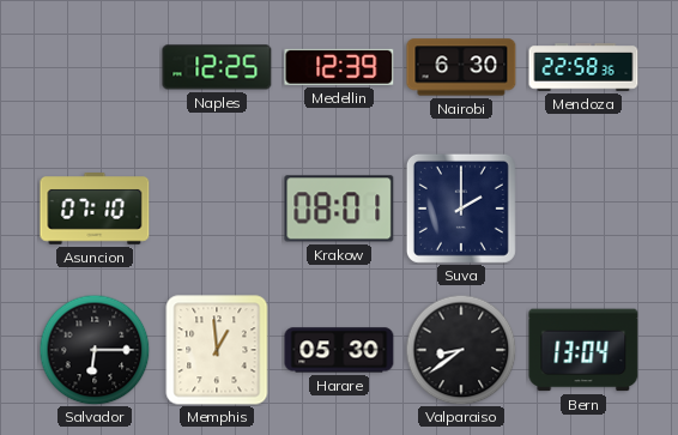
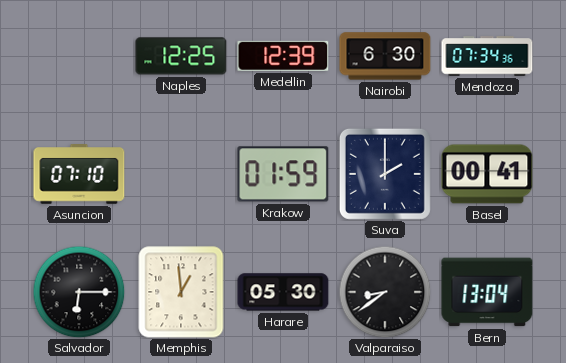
Mendoza: 22:58 -> 07:34
Krakow: 08:01 -> 01:59
Basel: none -> 00:41
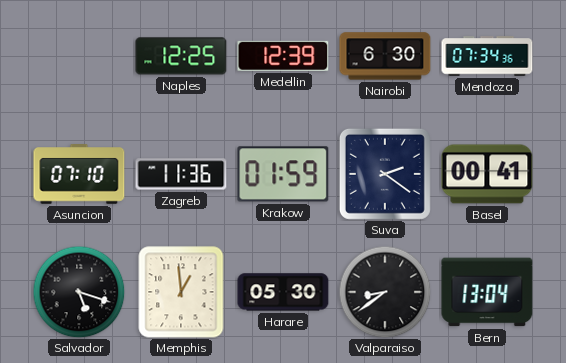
Zagreb: none -> 11:36
Suva: 2:00 -> 2:21
Salvador: 6:15 -> 5:18
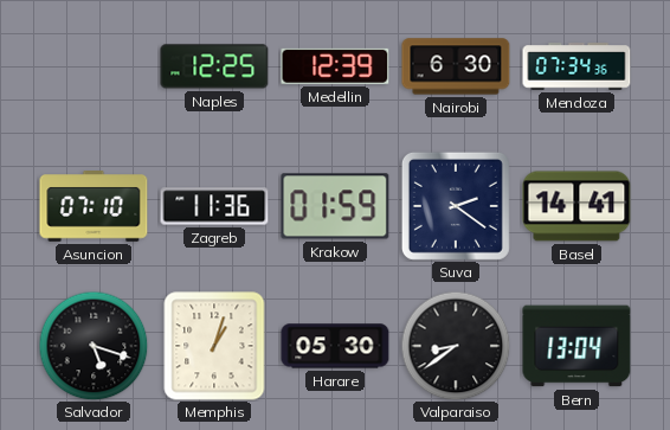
Basel: 00:41 -> 14:41
Memphis: 12:59 -> 1:03
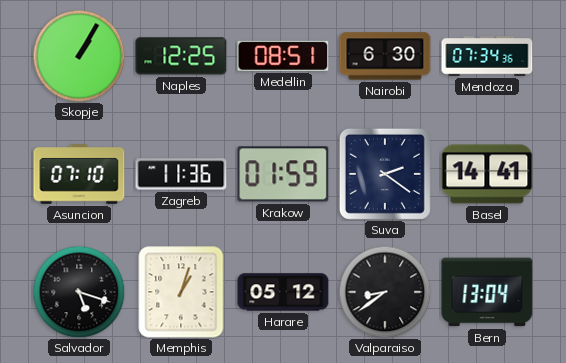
Skopje: none -> 1:05
Medellin: 12:39 -> 08:51
Harare: 05:30 -> 05:12
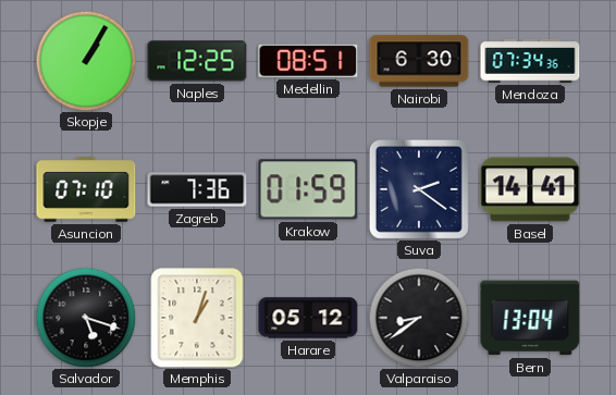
Zagreb: 11:36 -> 7:36
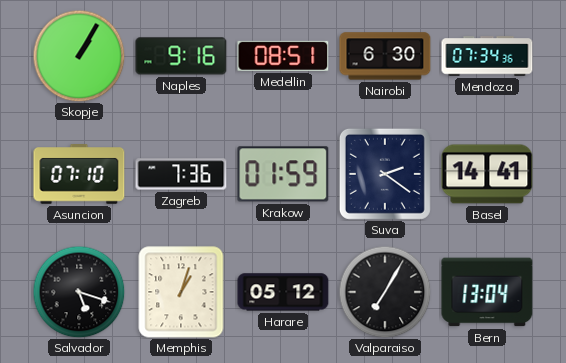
Naples: 12:25 -> 9:16
Valparaiso: 8:39 -> 7:05
